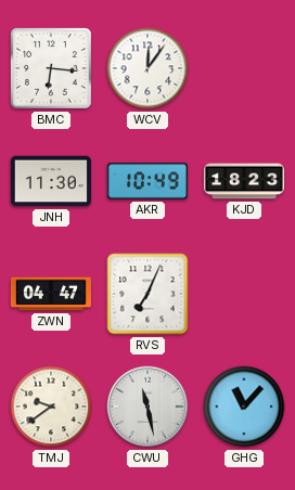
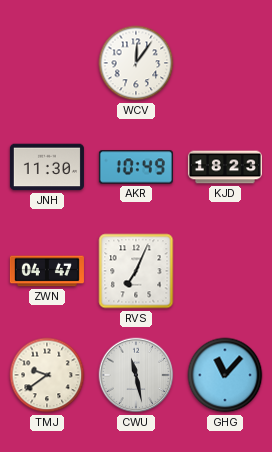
BMC: 6:16 -> none
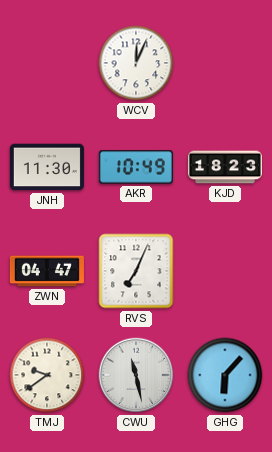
WCV: 12:06 -> 12:04
GHG: 11:07 -> 6:07
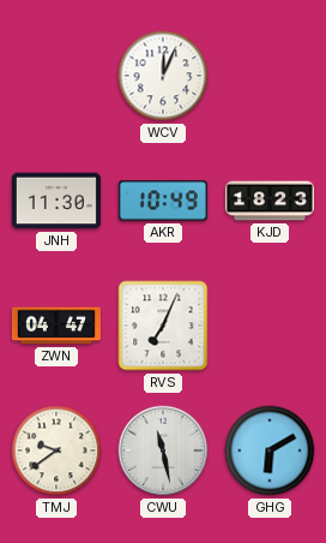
GHG: 6:07 -> 6:10
